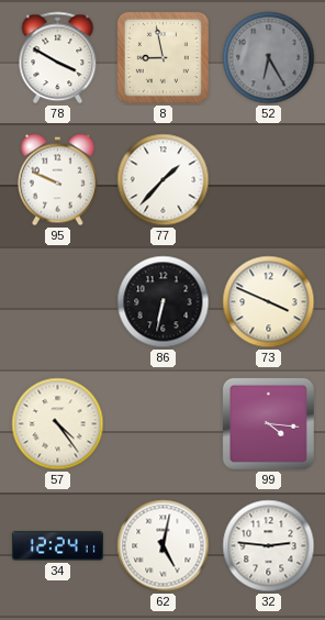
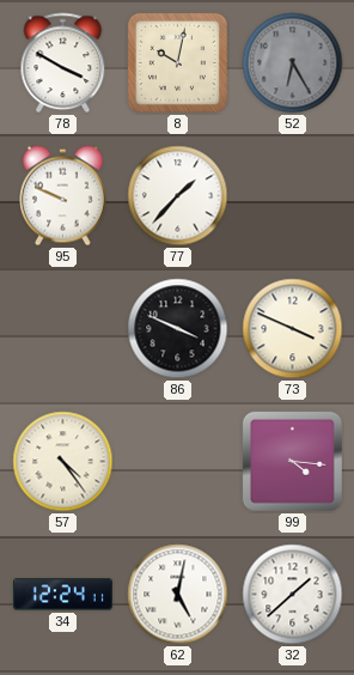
8: 8:58 -> 10:02
86: 6:32 -> 3:49
32: 2:46 -> 1:38
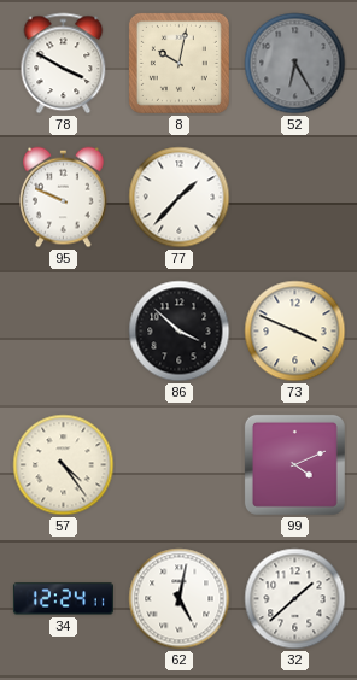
86: 3:49 -> 3:52
99: 4:16 -> 4:11
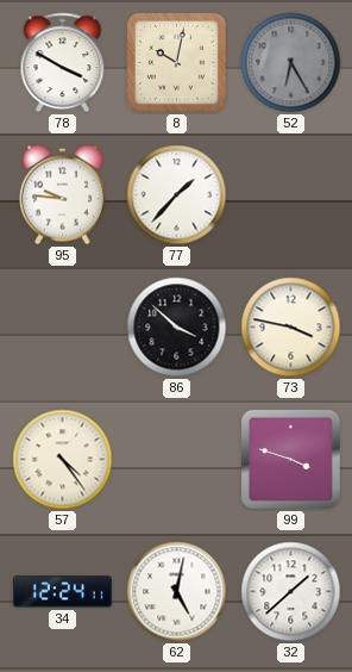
95: 9:49 -> 9:46
73: 3:49 -> 3:47
99: 4:11 -> 3:48
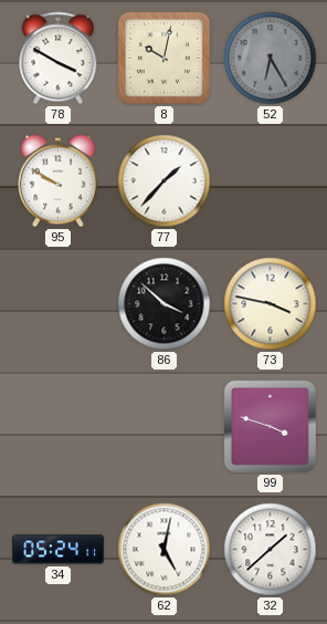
95: 9:46 -> 9:50
57: 4:24 -> none
34: 12:24 -> 05:24
